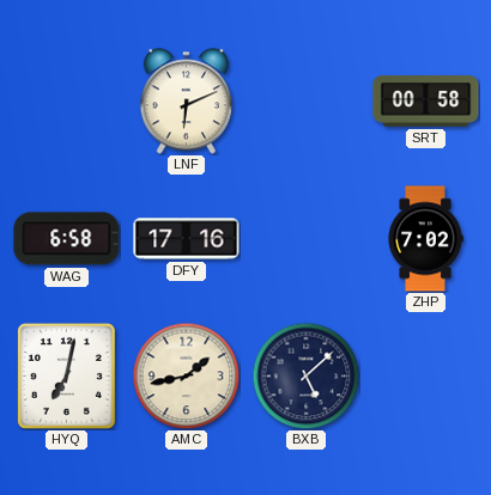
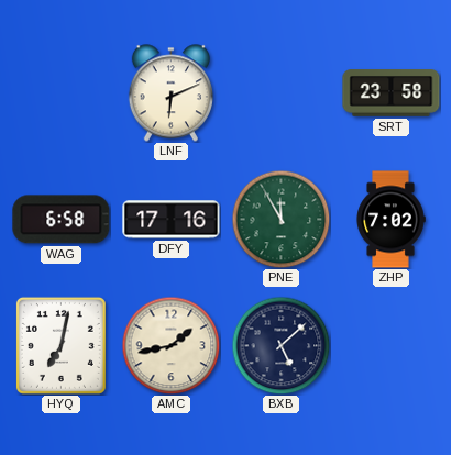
SRT: 00:58 -> 23:58
PNE: none -> 11:55
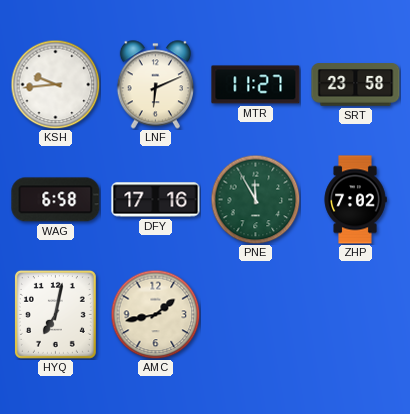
KSH: none -> 9:44
MTR: none -> 11:27
BXB: 5:08 -> none
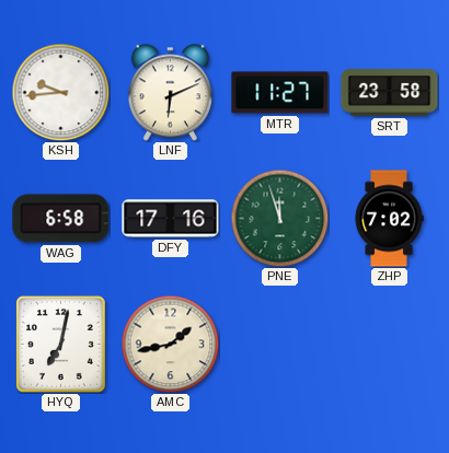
PNE: 11:55 -> 11:57
